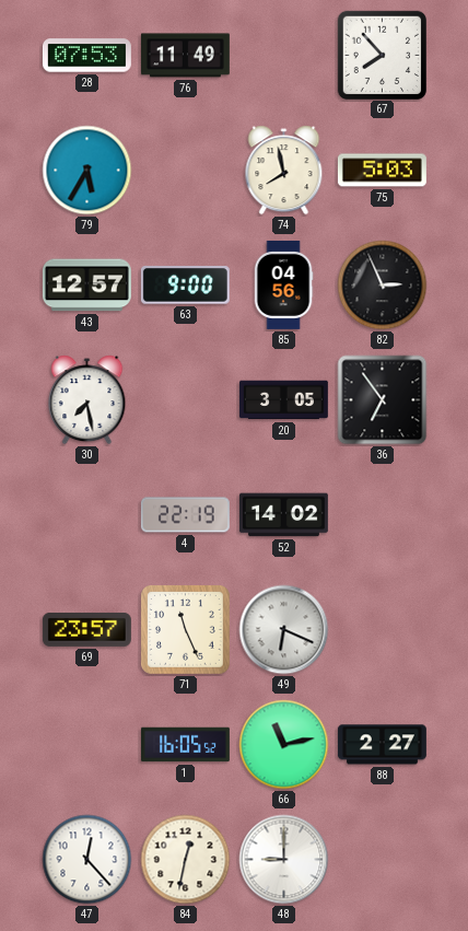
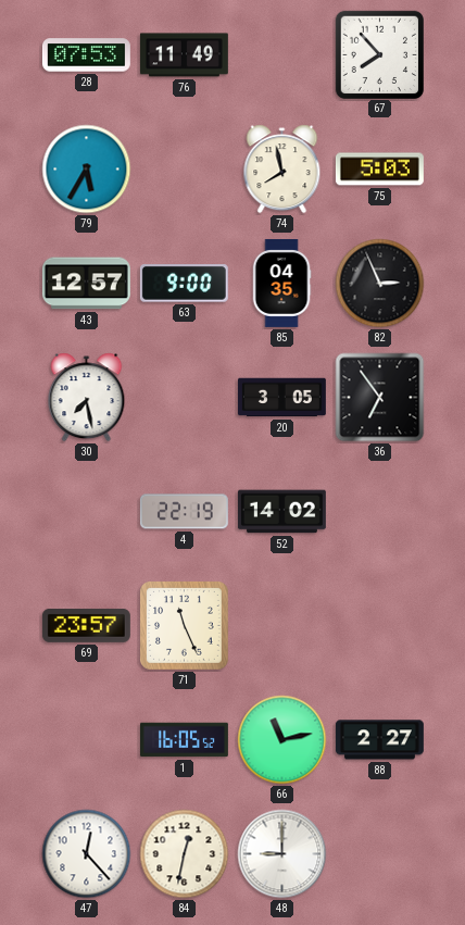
85: 04:56 -> 04:35
49: 6:19 -> none
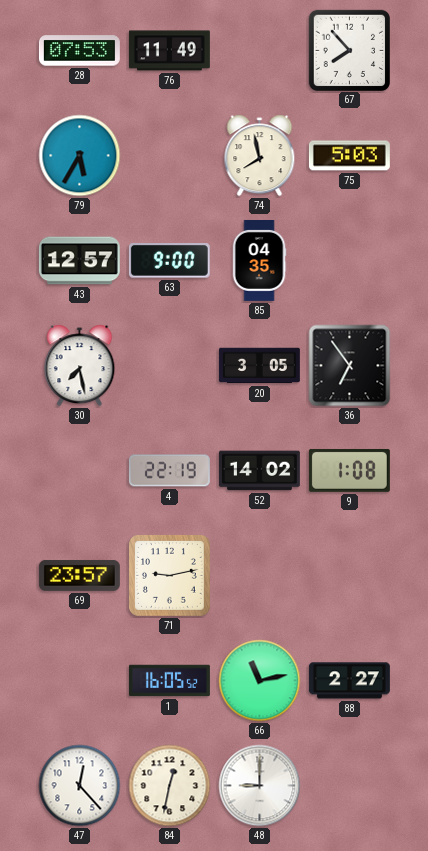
82: 2:56 -> none
9: none -> 1:08
71: 11:26 -> 9:13
